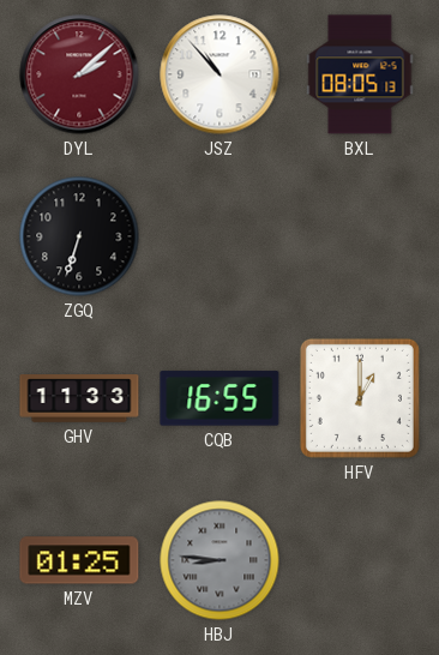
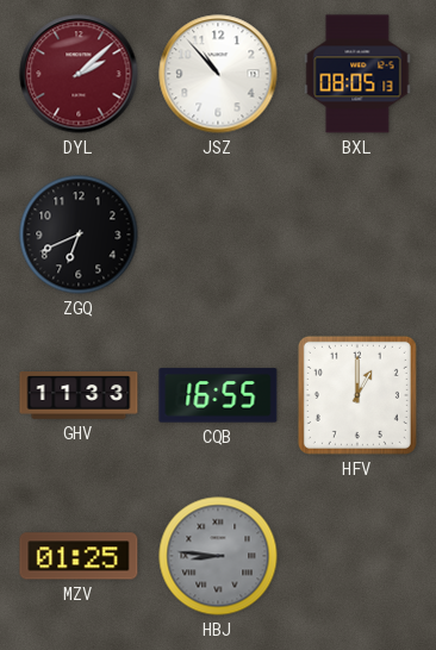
ZGQ: 6:33 -> 6:41
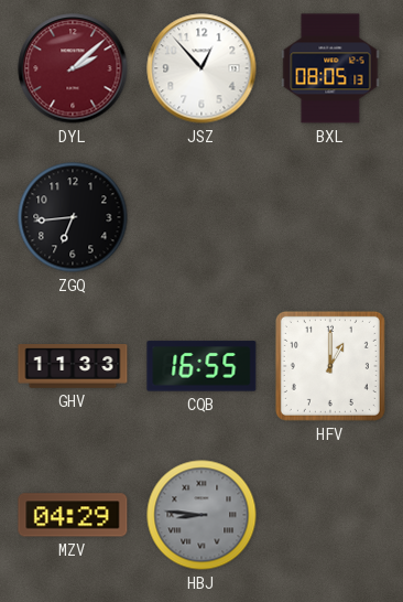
JSZ: 10:53 -> 12:53
ZGQ: 6:41 -> 6:44
MZV: 01:25 -> 04:29
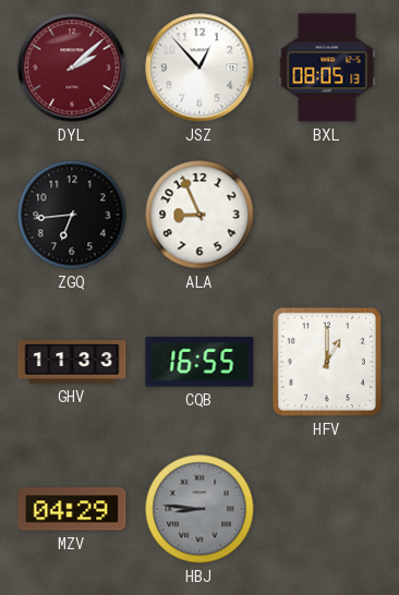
ALA: none -> 8:56
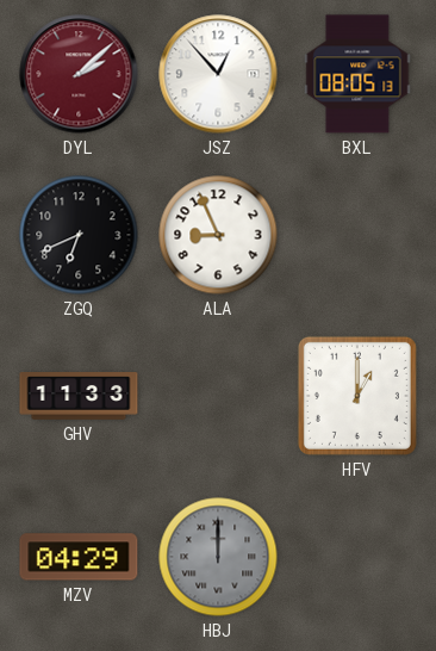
ZGQ: 6:44 -> 6:41
CQB: 16:55 -> none
HBJ: 8:46 -> 12:00
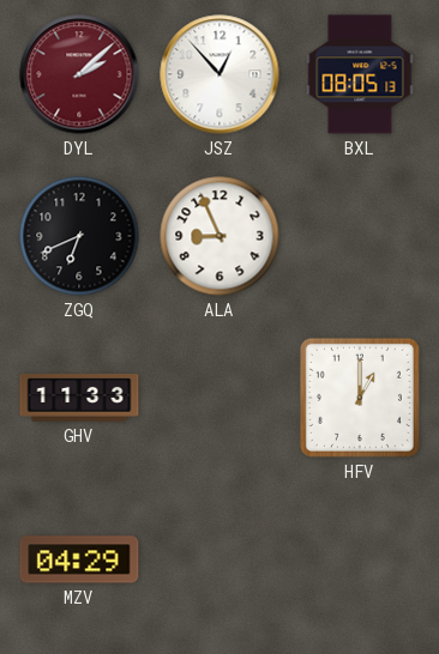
HBJ: 12:00 -> none
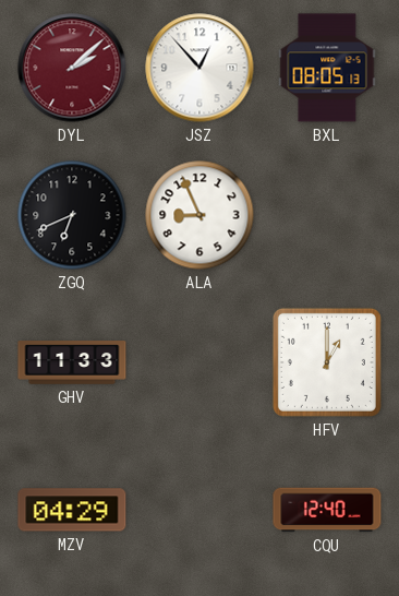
CQU: none -> 12:40
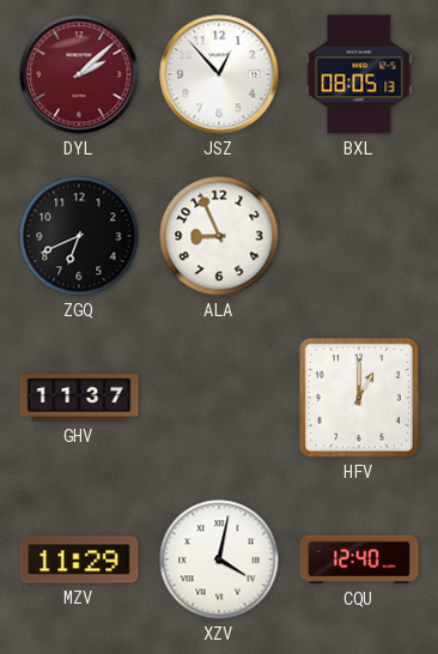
GHV: 11:33 -> 11:37
MZV: 04:29 -> 11:29
XZV: none -> 4:02
